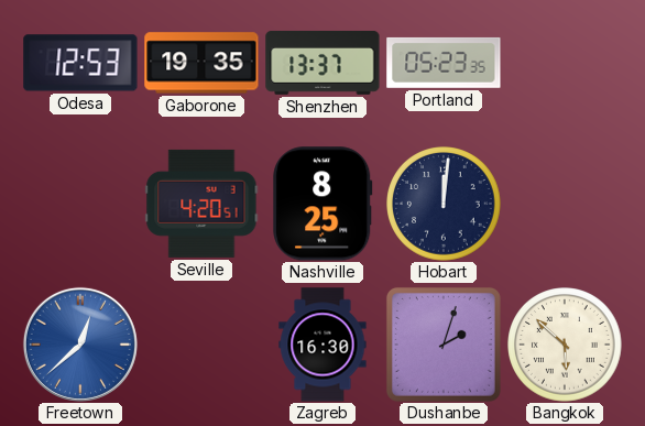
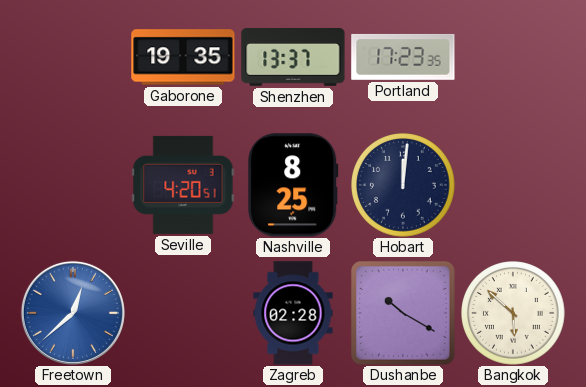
Odesa: 12:53 -> none
Portland: 05:23 -> 17:23
Zagreb: 16:30 -> 02:28
Dushanbe: 2:03 -> 10:20
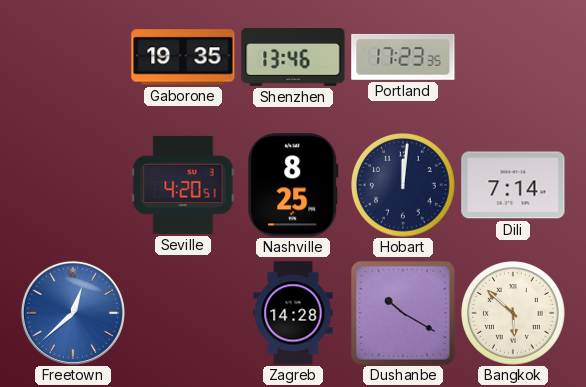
Shenzhen: 13:37 -> 13:46
Dili: none -> 7:14
Zagreb: 02:28 -> 14:28
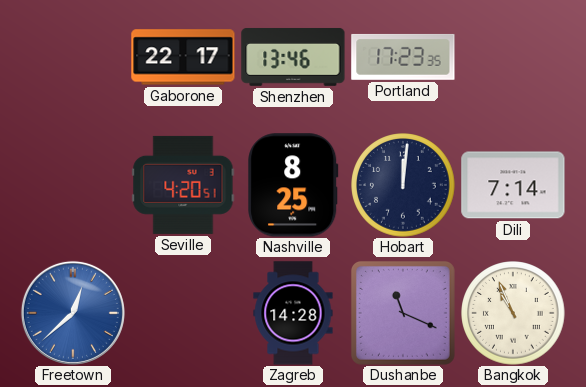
Gaborone: 19:35 -> 22:17
Dushanbe: 10:20 -> 11:19
Bangkok: 5:52 -> 10:56
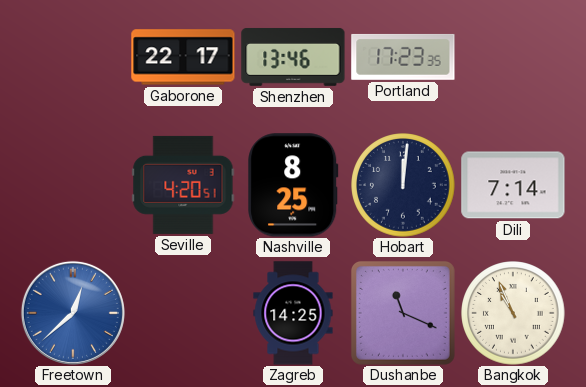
Zagreb: 14:28 -> 14:25
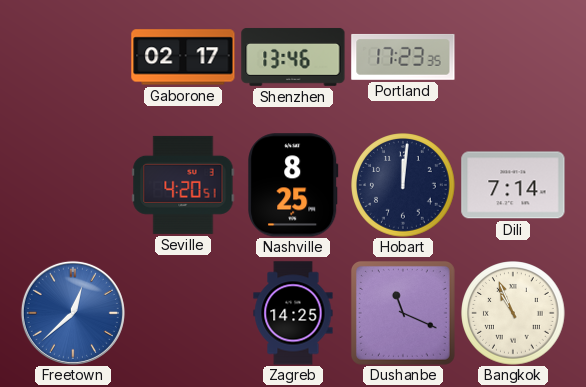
Gaborone: 22:17 -> 02:17
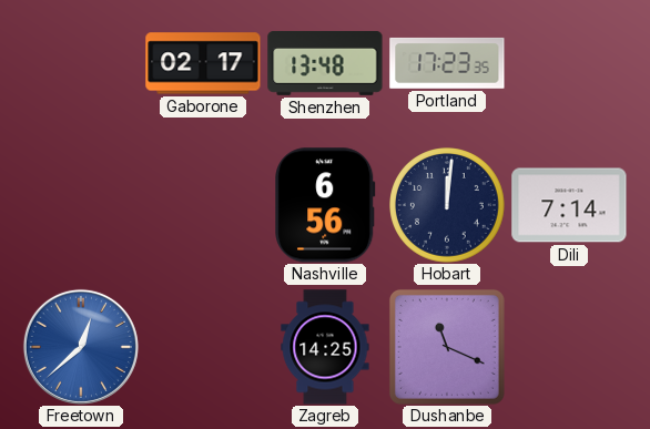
Shenzhen: 13:46 -> 13:48
Seville: 4:20 -> none
Nashville: 8:25 -> 6:56
Bangkok: 10:56 -> none
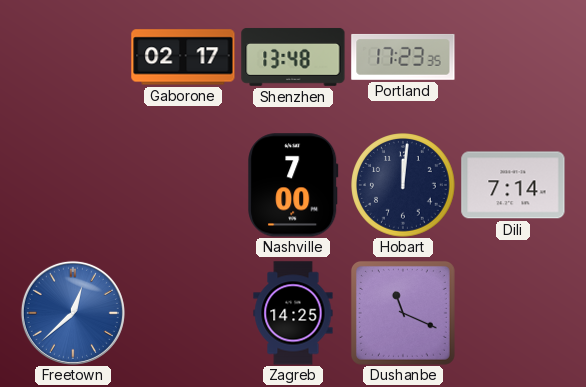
Nashville: 6:56 -> 7:00
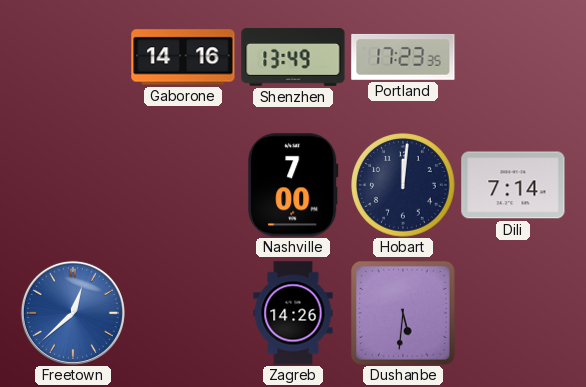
Gaborone: 02:17 -> 14:16
Shenzhen: 13:48 -> 13:49
Zagreb: 14:25 -> 14:26
Dushanbe: 11:19 -> 5:31
